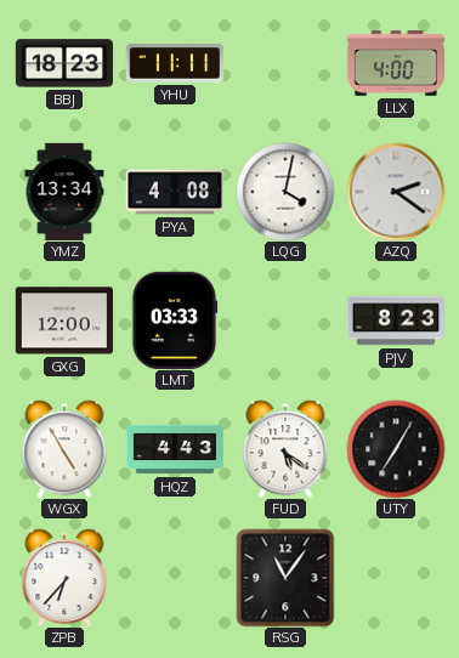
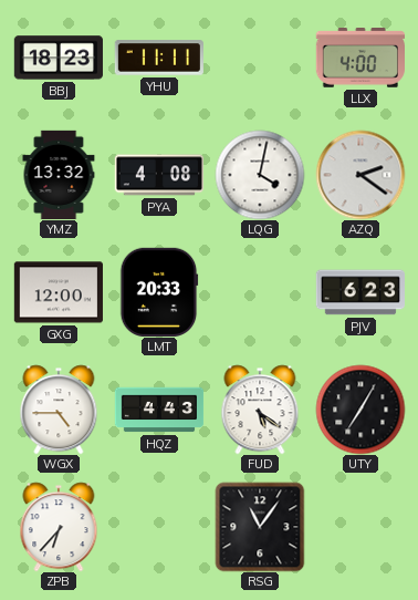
YMZ: 13:34 -> 13:32
LMT: 03:33 -> 20:33
PJV: 8:23 -> 6:23
WGX: 4:55 -> 4:45
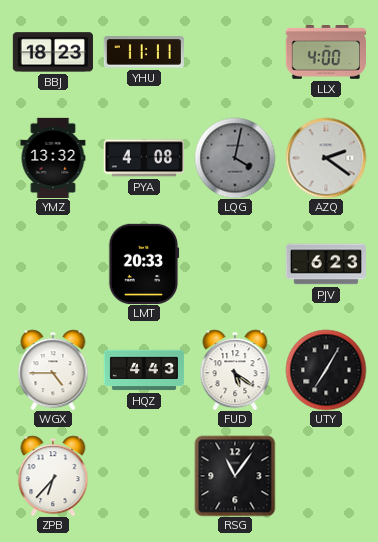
LQG dial: white -> grey
GXG: 12:00 -> none
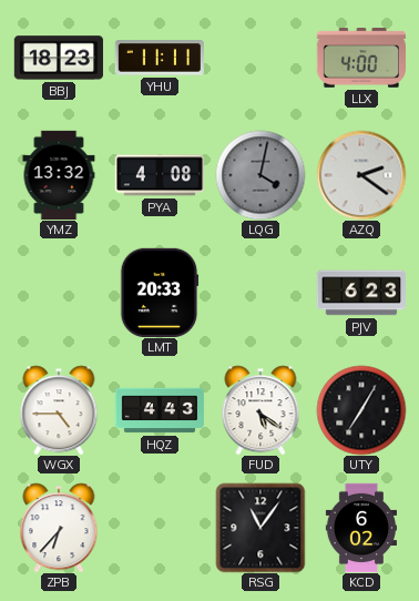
KCD: none -> 6:02
